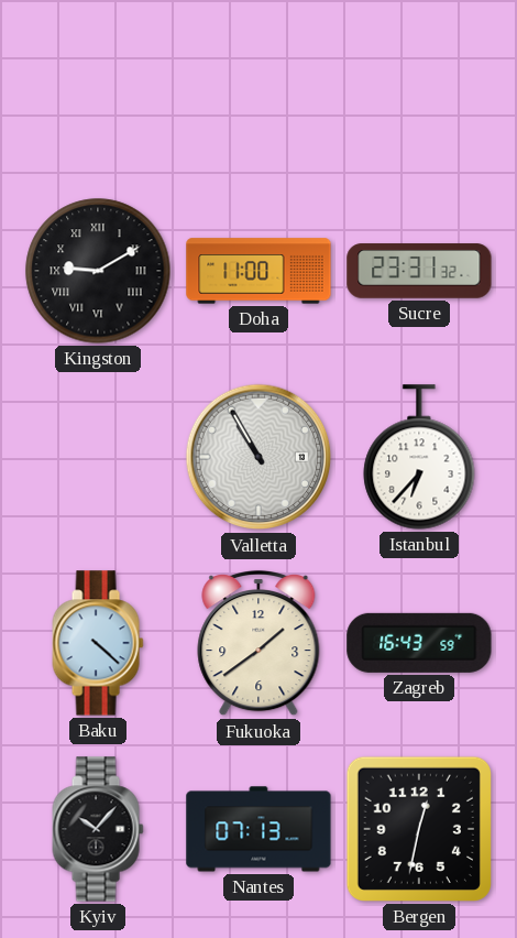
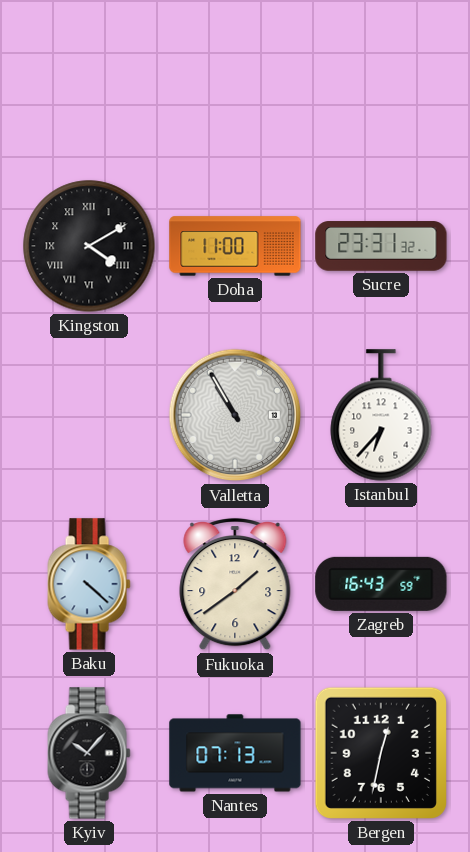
Kingston: 9:10 -> 4:10
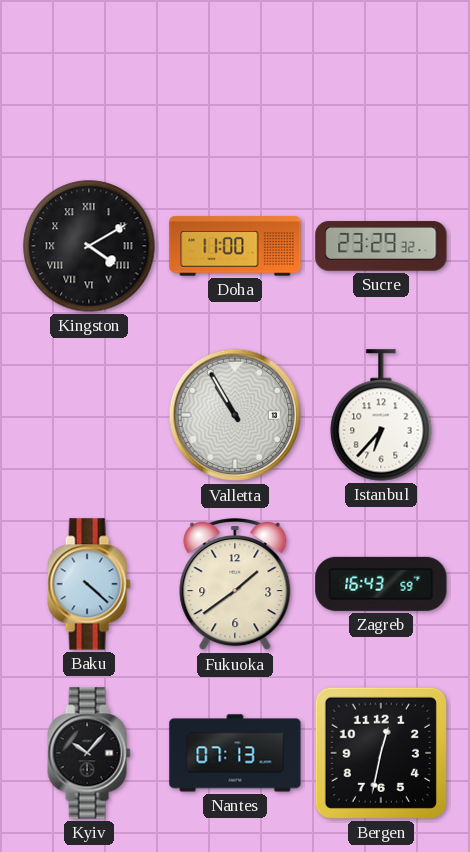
Sucre: 23:31 -> 23:29
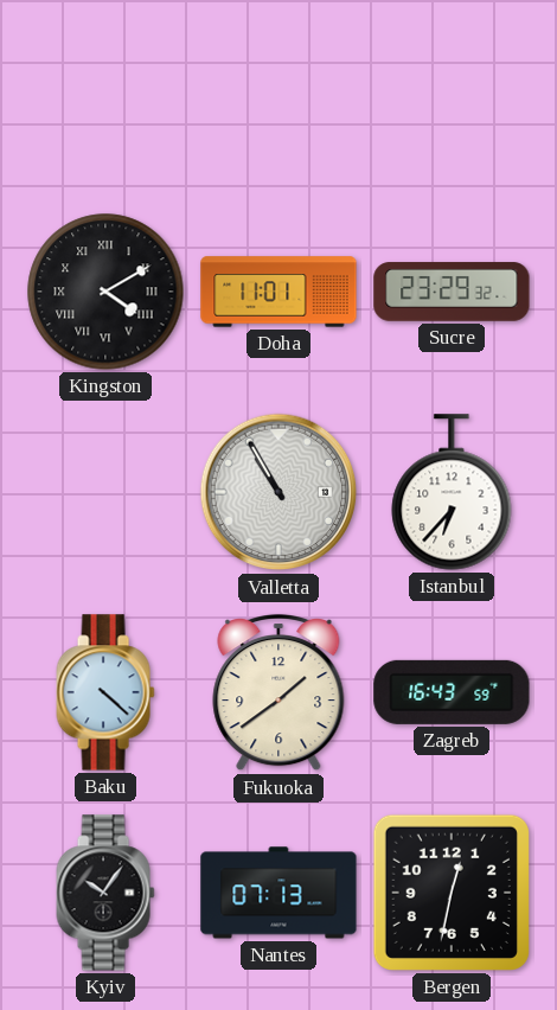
Doha: 11:00 -> 11:01
Kyiv: 10:07 -> 10:06
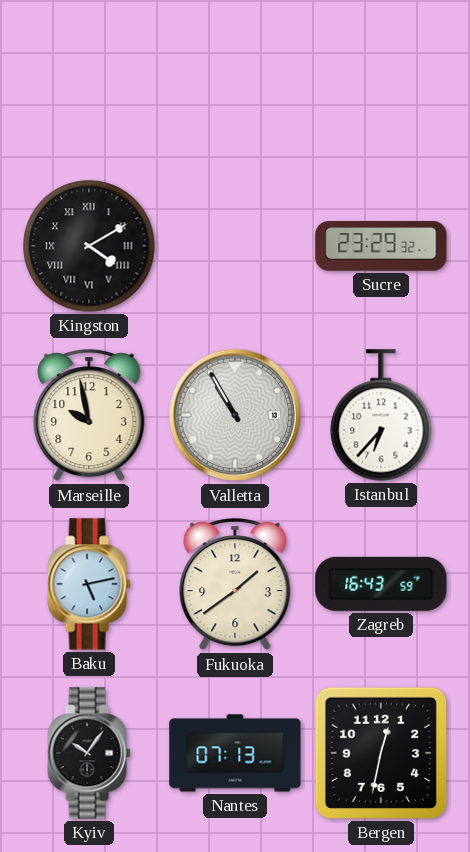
Doha: 11:01 -> none
Marseille: none -> 9:58
Baku: 4:22 -> 5:13
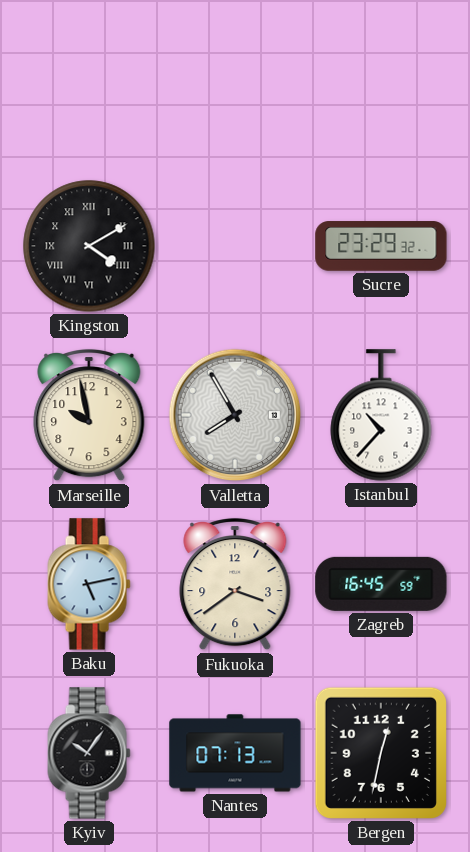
Valletta: 10:55 -> 7:55
Istanbul: 6:37 -> 10:37
Fukuoka: 1:39 -> 3:39
Zagreb: 16:43 -> 16:45
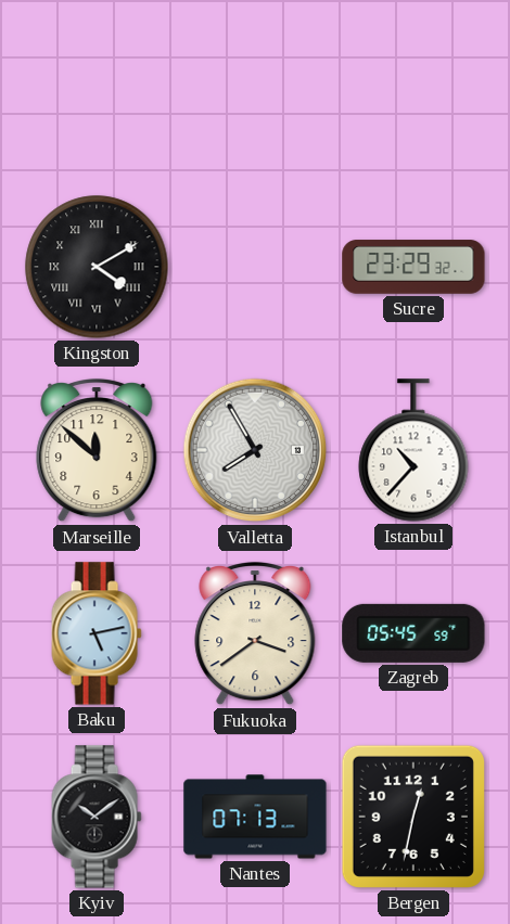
Marseille: 9:58 -> 11:52
Zagreb: 16:45 -> 05:45
Kyiv: 10:06 -> 10:09
